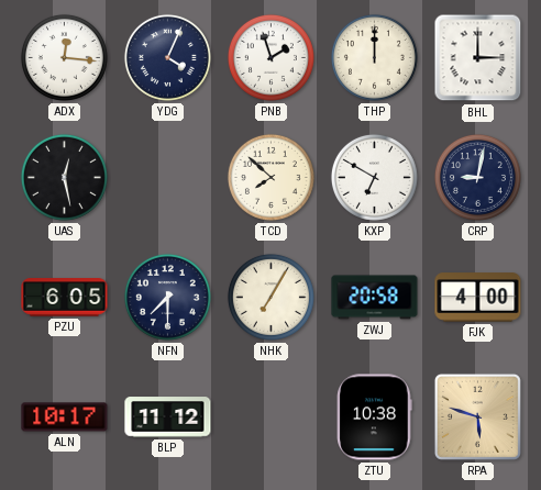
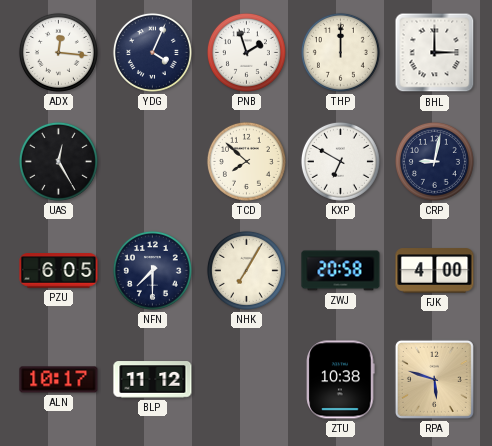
UAS: 12:28 -> 12:25
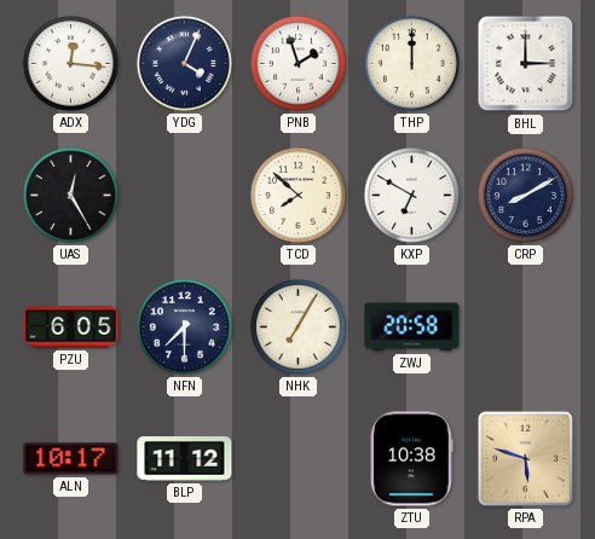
CRP: 9:02 -> 8:10
FJK: 4:00 -> none
